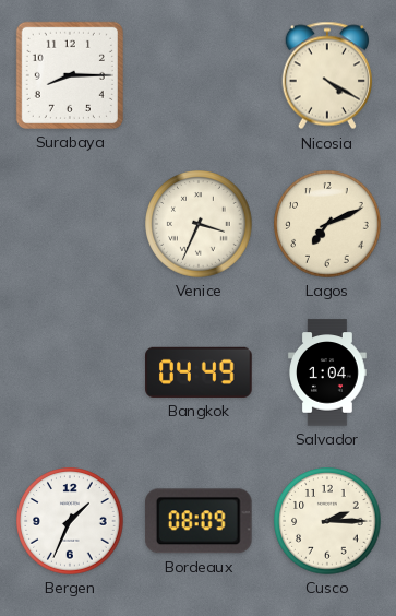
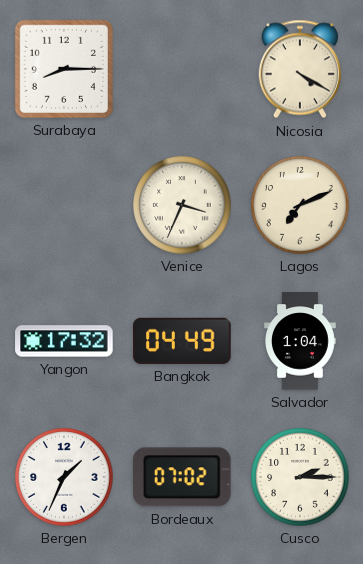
Yangon: none -> 17:32
Bordeaux: 08:09 -> 07:02
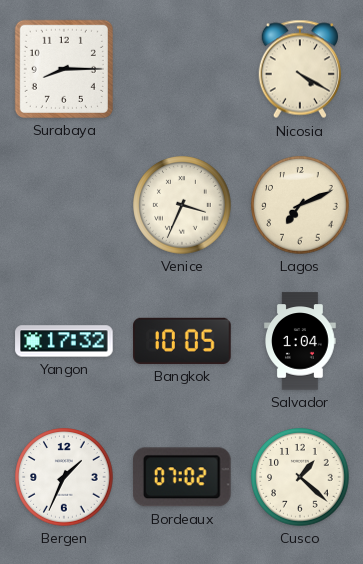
Bangkok: 04:49 -> 10:05
Cusco: 2:15 -> 1:22
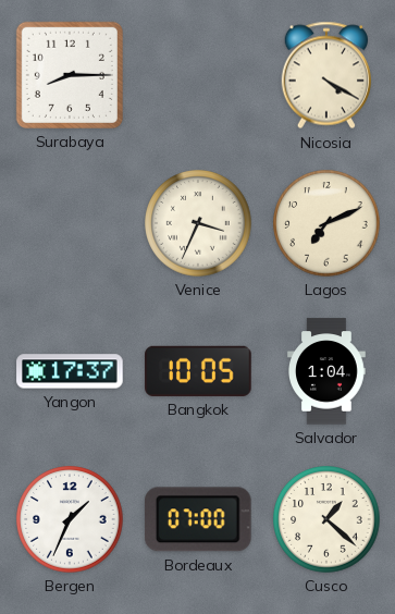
Yangon: 17:32 -> 17:37
Bordeaux: 07:02 -> 07:00
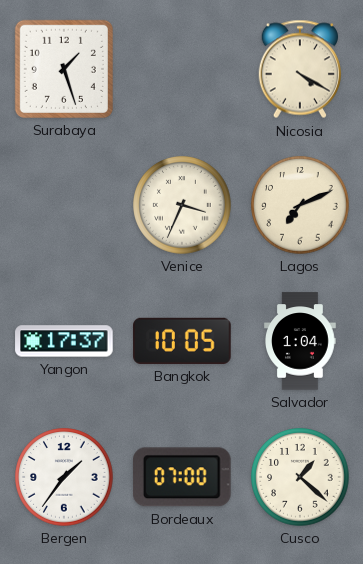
Surabaya: 8:15 -> 1:27
Bergen: 1:34 -> 1:36
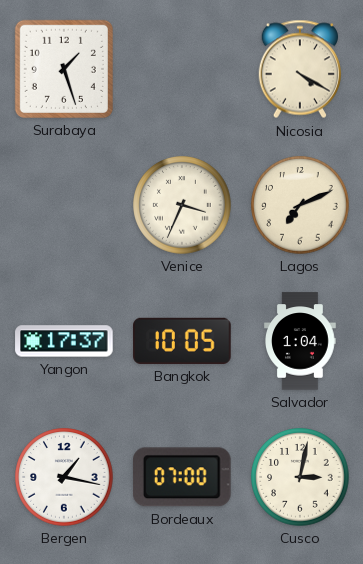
Bergen: 1:36 -> 1:17
Cusco: 1:22 -> 3:02
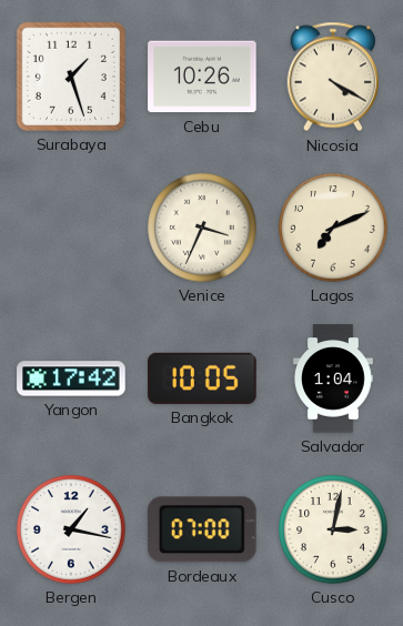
Cebu: none -> 10:26
Yangon: 17:37 -> 17:42
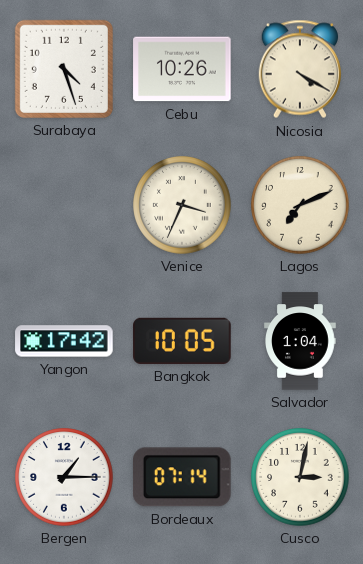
Surabaya: 1:27 -> 4:27
Bergen: 1:17 -> 1:15
Bordeaux: 07:00 -> 07:14
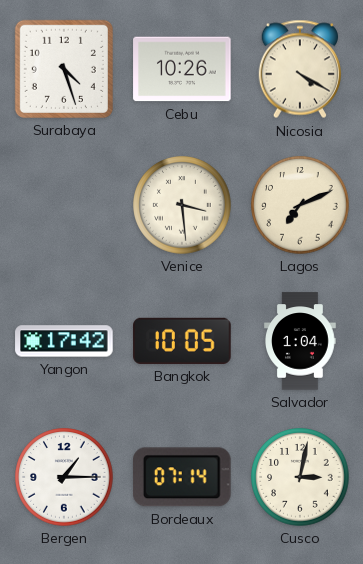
Venice: 3:34 -> 3:29
